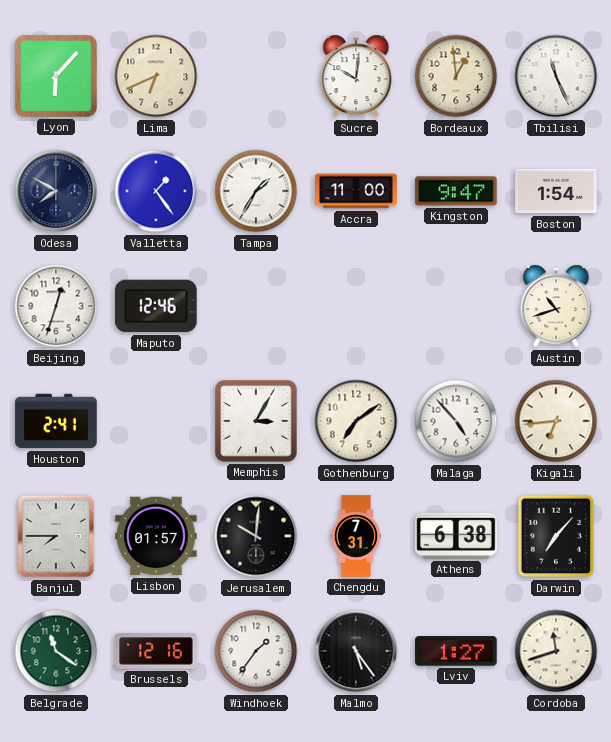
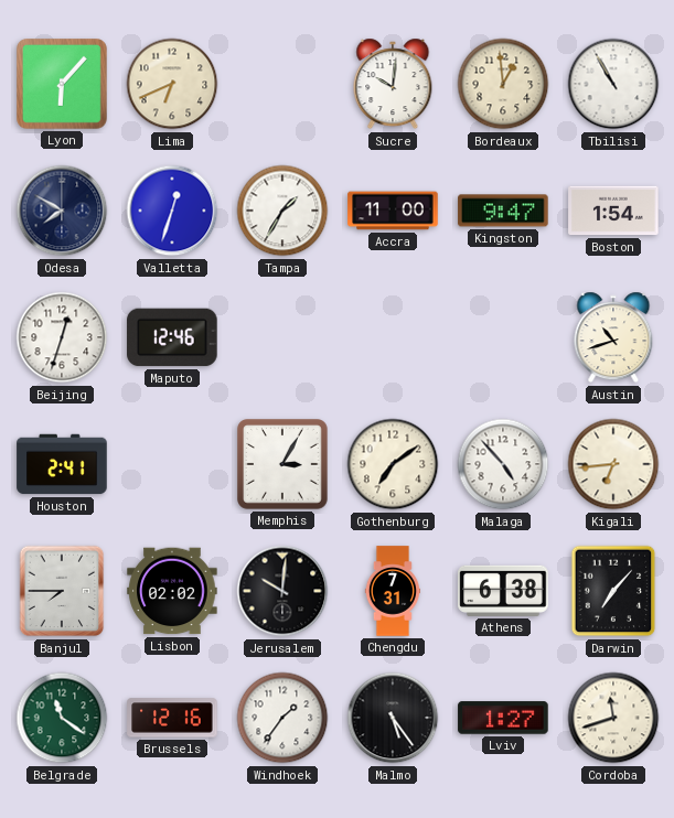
Tbilisi: 11:26 -> 10:55
Valletta: 1:24 -> 12:33
Lisbon: 01:57 -> 02:02
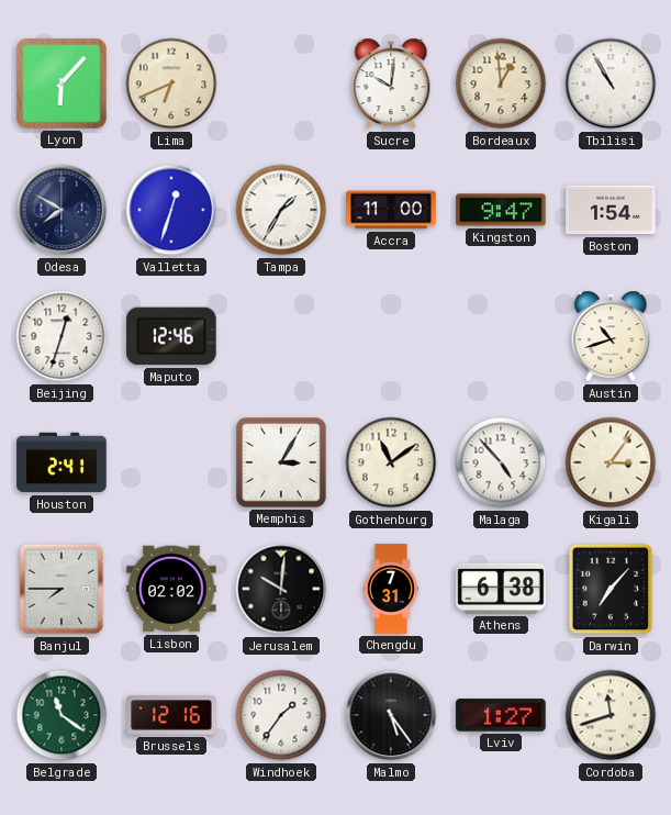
Gothenburg: 7:09 -> 11:09
Kigali: 6:44 -> 3:06
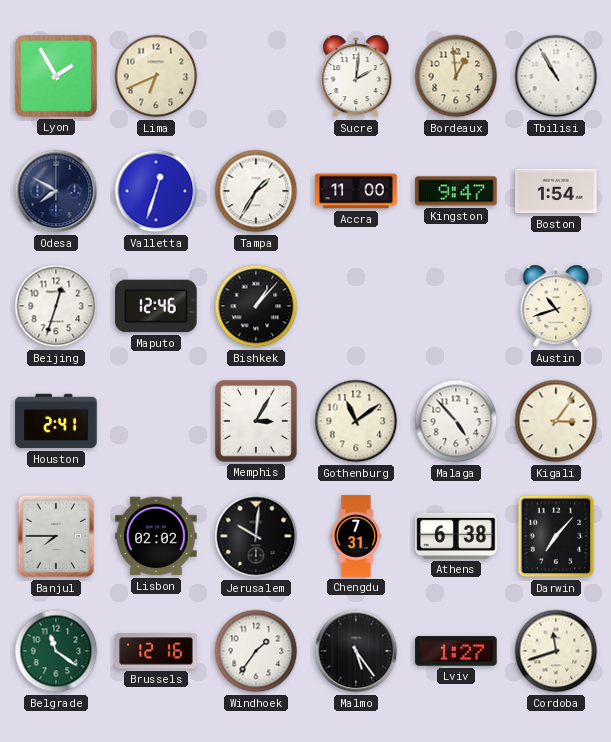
Lyon: 6:07 -> 1:55
Sucre: 10:01 -> 2:01
Bishkek: none -> 1:07
